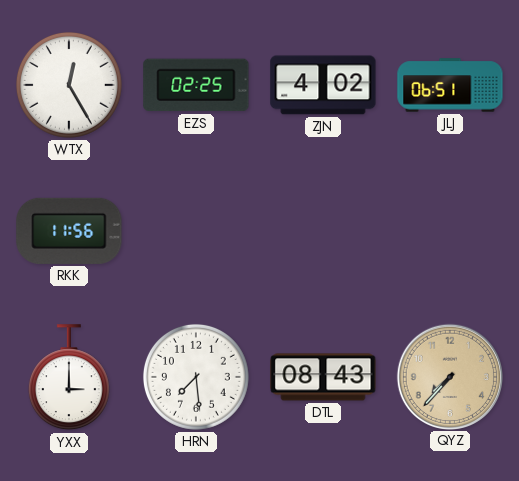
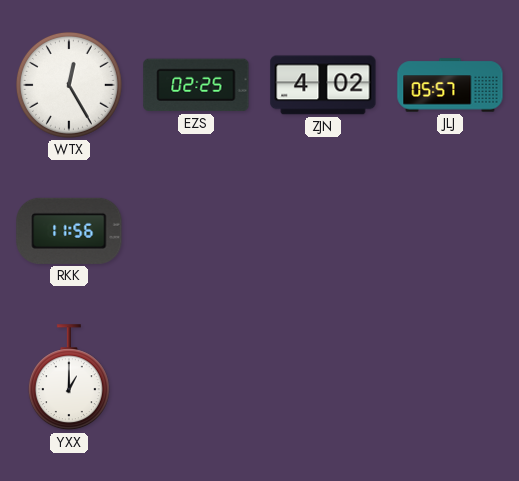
JLJ: 06:51 -> 05:57
YXX: 3:00 -> 1:00
HRN: 7:29 -> none
DTL: 08:43 -> none
QYZ: 7:37 -> none
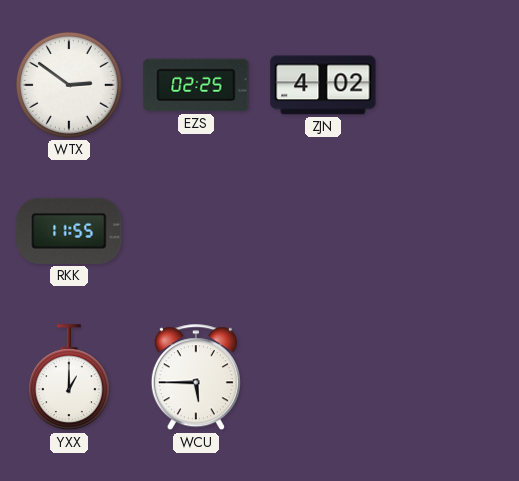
WTX: 12:25 -> 2:51
JLJ: 05:57 -> none
RKK: 11:56 -> 11:55
WCU: none -> 5:45
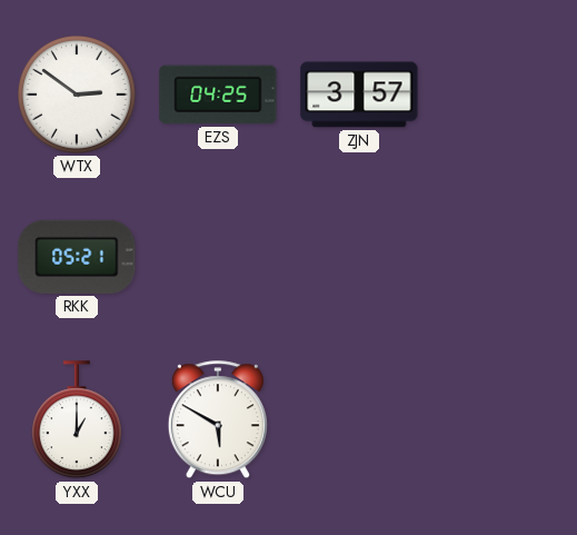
EZS: 02:25 -> 04:25
ZJN: 4:02 -> 3:57
RKK: 11:55 -> 05:21
WCU: 5:45 -> 5:50
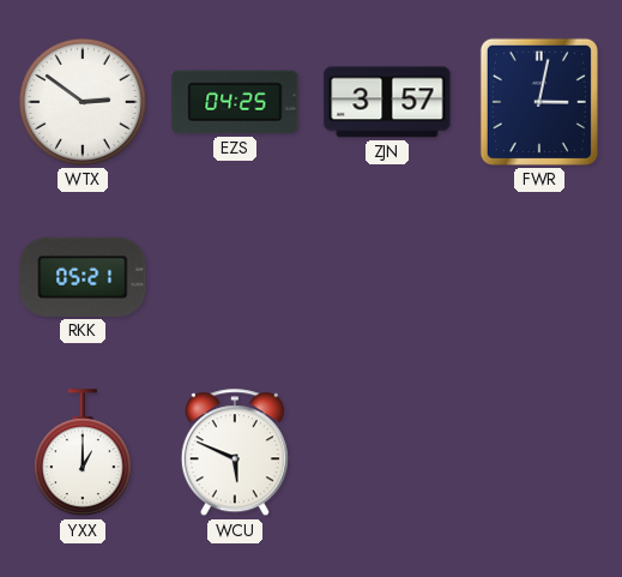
FWR: none -> 3:02
WCU: 5:50 -> 5:49
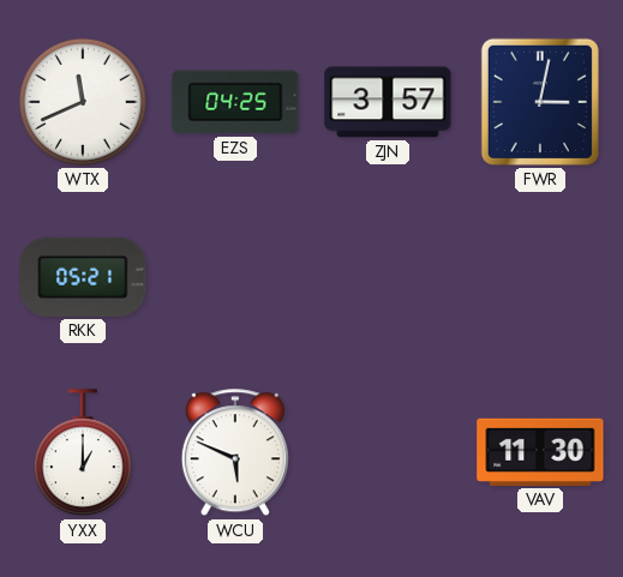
WTX: 2:51 -> 11:41
VAV: none -> 11:30
